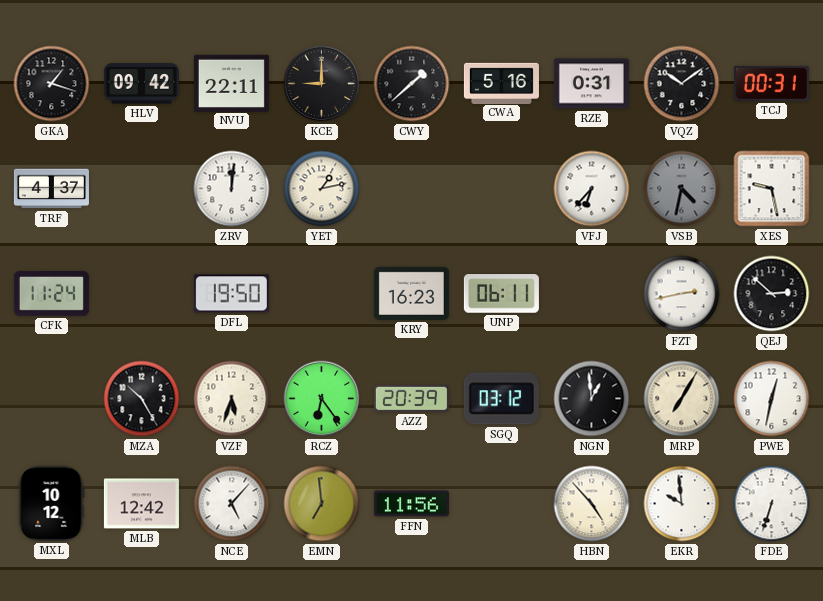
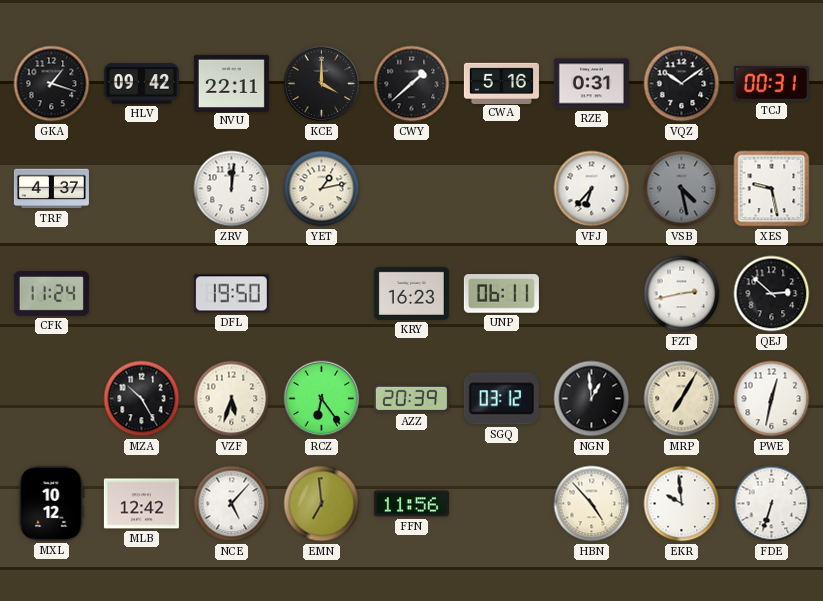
KCE: 9:00 -> 4:00
VSB: 4:32 -> 4:28
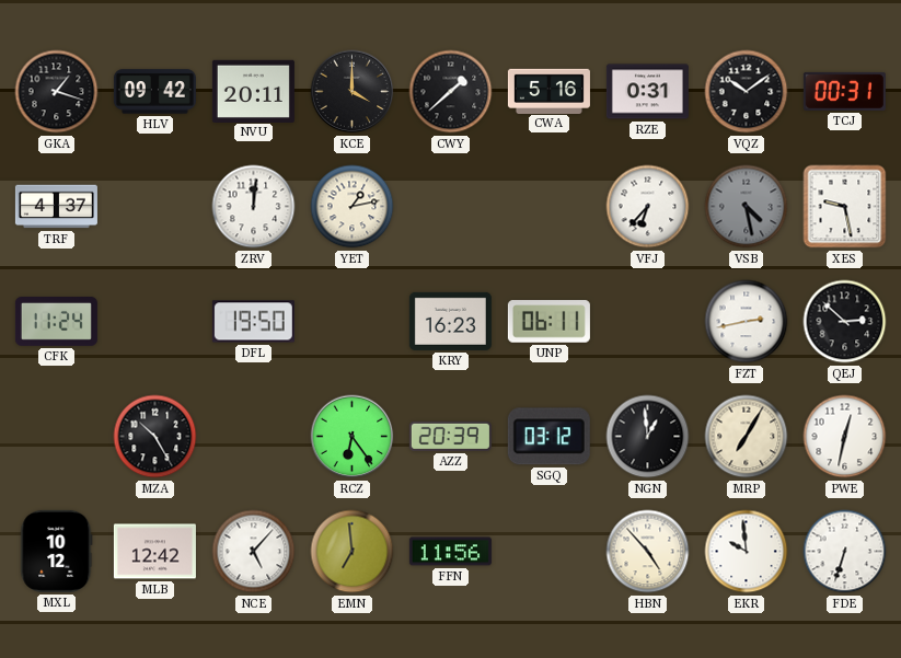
NVU: 22:11 -> 20:11
VZF: 5:33 -> none
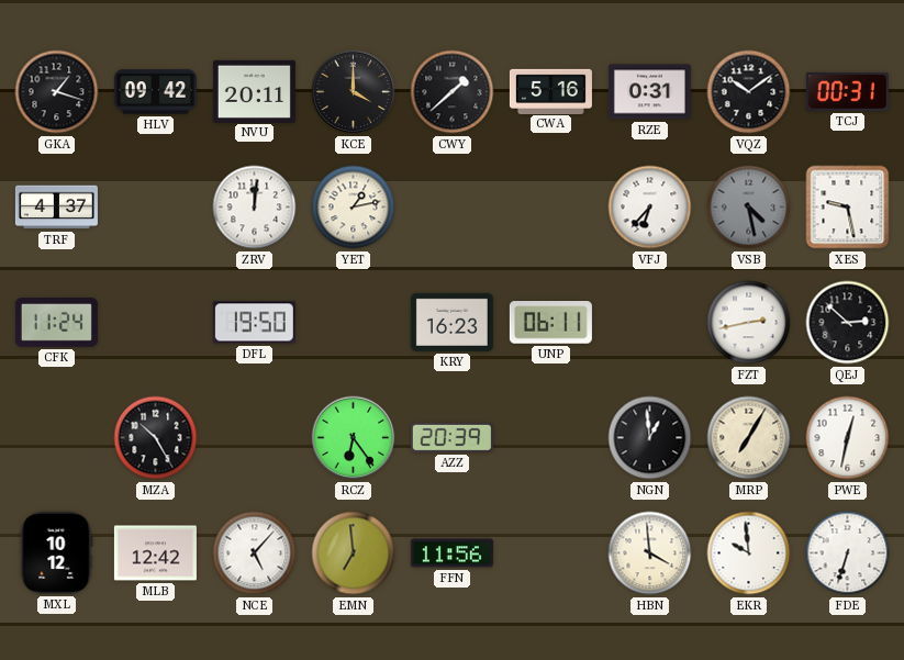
SGQ: 03:12 -> none
HBN: 4:53 -> 3:59
